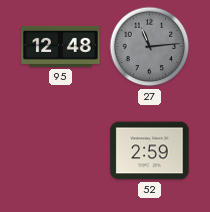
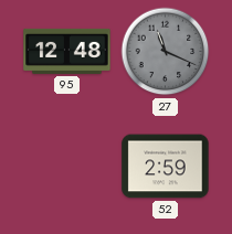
27: 11:14 -> 11:19
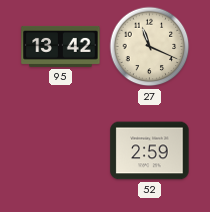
95: 12:48 -> 13:42
27 dial: grey -> cream
